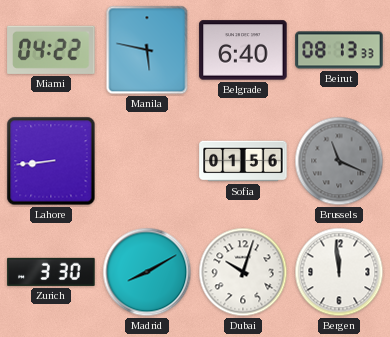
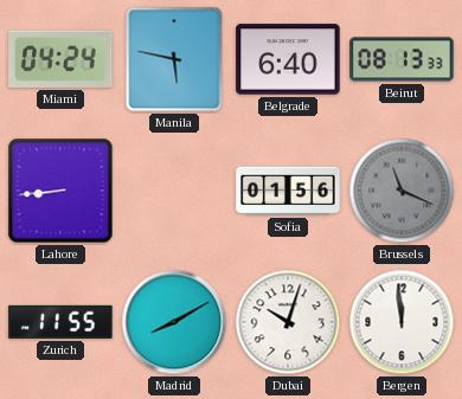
Miami: 04:22 -> 04:24
Zurich: 3:30 -> 11:55
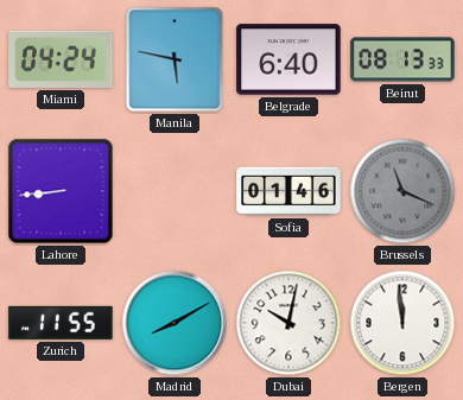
Sofia: 01:56 -> 01:46
Dubai: 10:03 -> 10:02
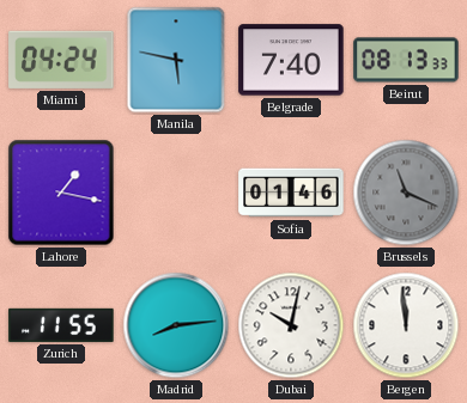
Belgrade: 6:40 -> 7:40
Lahore: 8:44 -> 1:17
Madrid: 8:10 -> 8:14
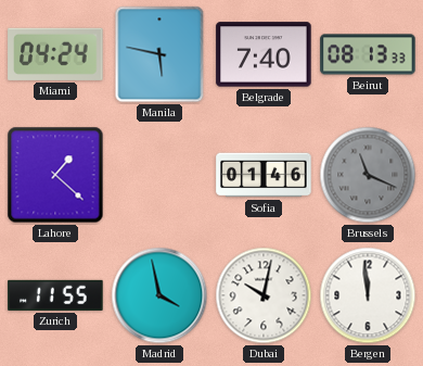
Lahore: 1:17 -> 1:22
Madrid: 8:14 -> 3:58
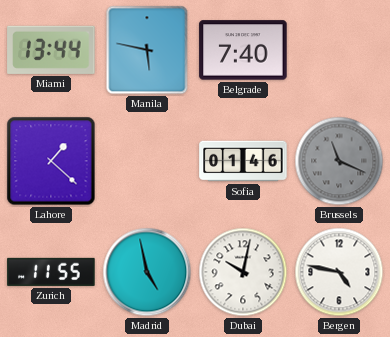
Miami: 04:24 -> 13:44
Beirut: 08:13 -> none
Madrid: 3:58 -> 4:58
Bergen: 11:59 -> 4:47
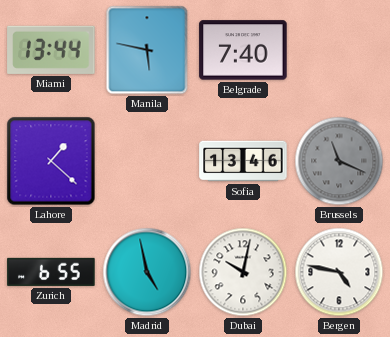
Sofia: 01:46 -> 13:46
Zurich: 11:55 -> 6:55
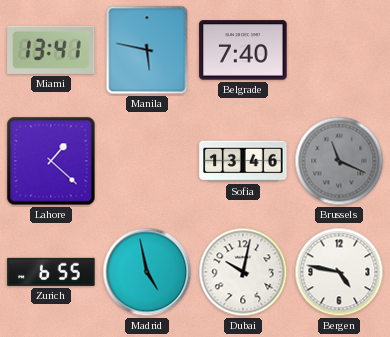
Miami: 13:44 -> 13:41
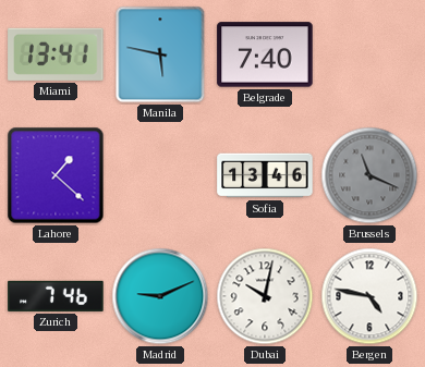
Zurich: 6:55 -> 7:46
Madrid: 4:58 -> 9:11
